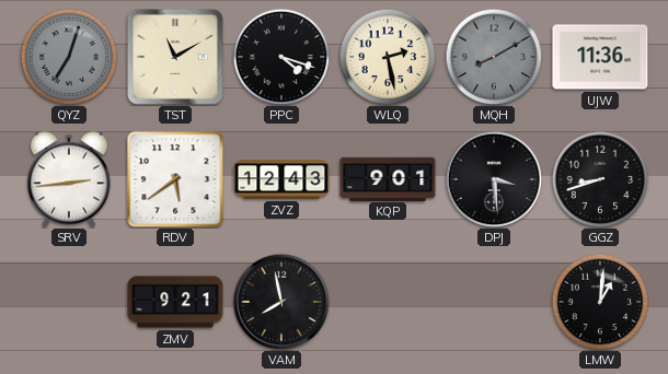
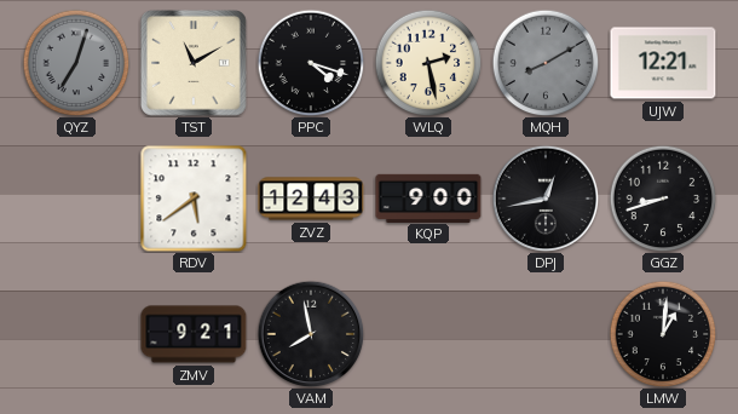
UJW: 11:36 -> 12:21
SRV: 2:44 -> none
KQP: 9:01 -> 9:00
DPJ: 3:29 -> 12:43
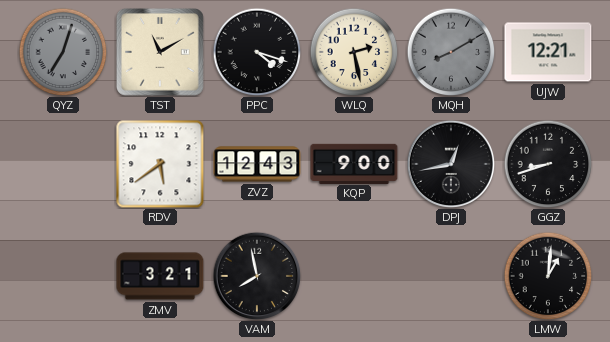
ZMV: 9:21 -> 3:21
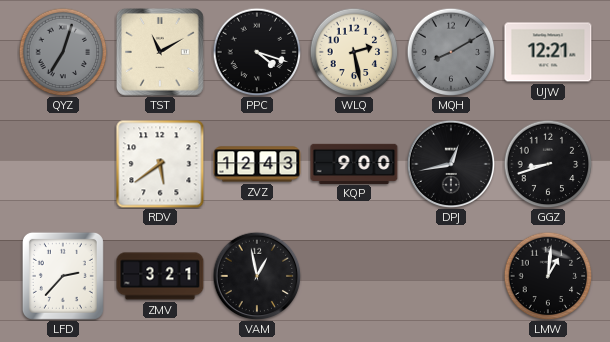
LFD: none -> 2:37
VAM: 7:58 -> 12:58
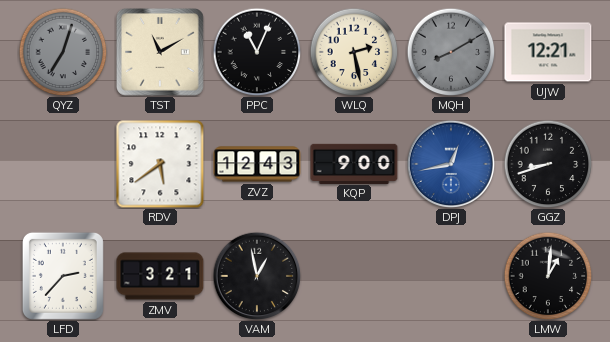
PPC: 4:18 -> 11:04
DPJ dial: black -> blue
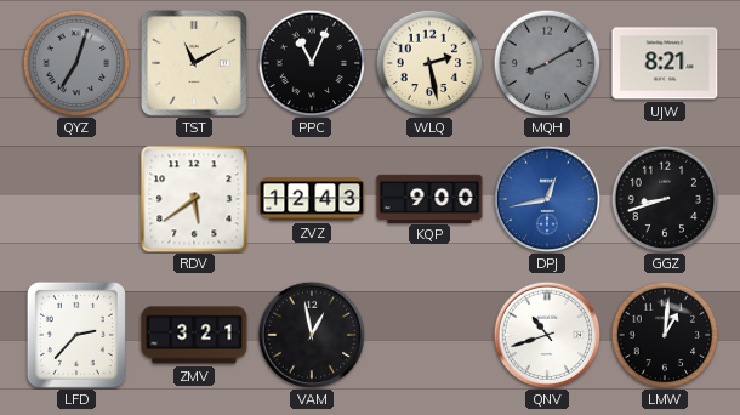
UJW: 12:21 -> 8:21
QNV: none -> 10:42
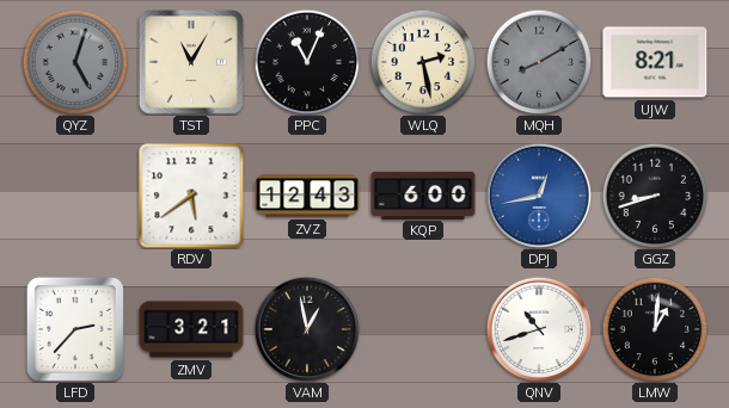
QYZ: 7:03 -> 5:03
TST: 11:10 -> 11:05
KQP: 9:00 -> 6:00
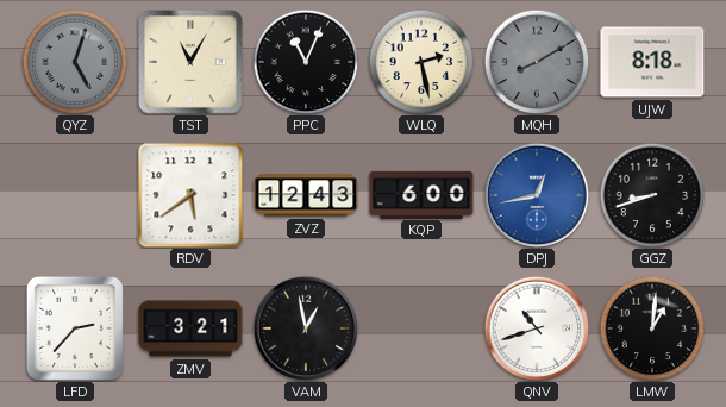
UJW: 8:21 -> 8:18
